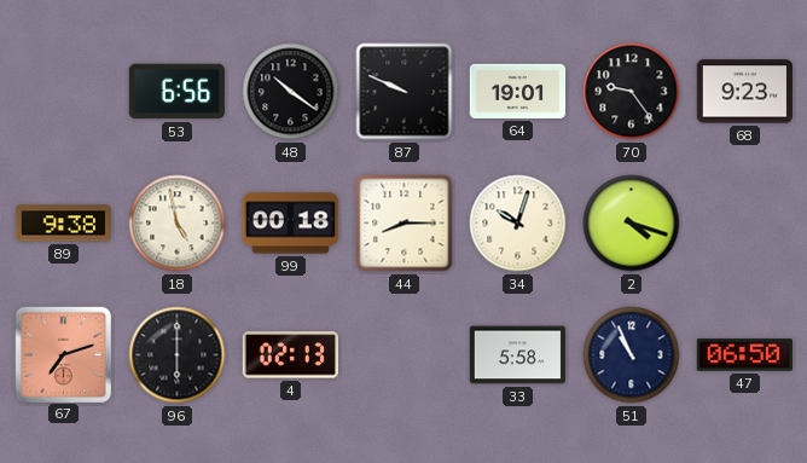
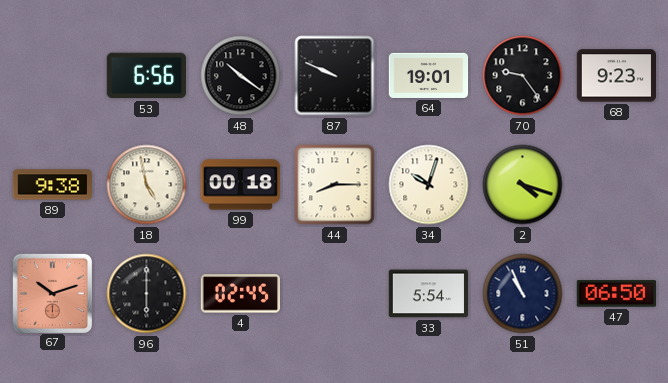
67: 7:12 -> 10:12
4: 02:13 -> 02:45
33: 5:58 -> 5:54
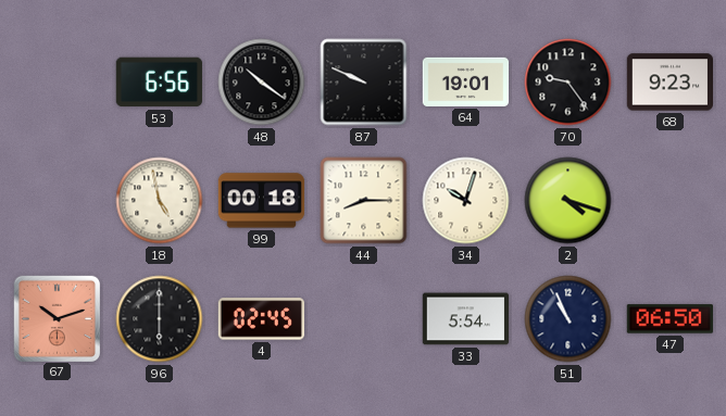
89: 9:38 -> none
